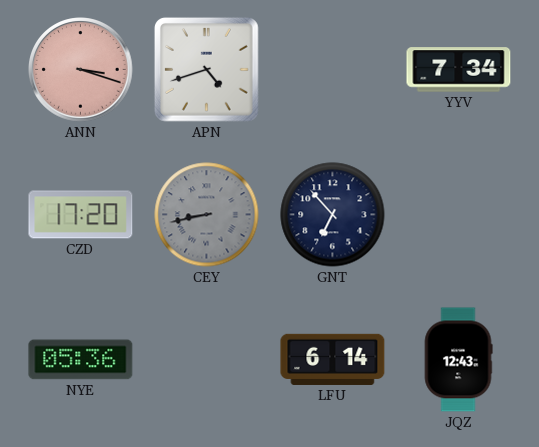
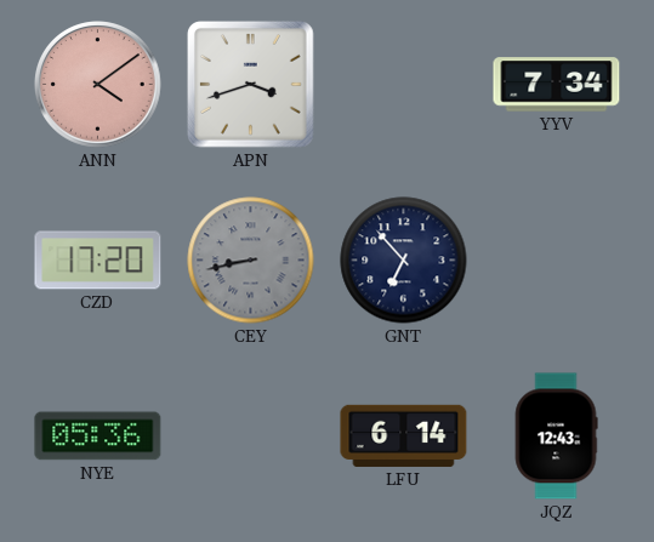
ANN: 3:18 -> 4:09
APN: 4:42 -> 3:42
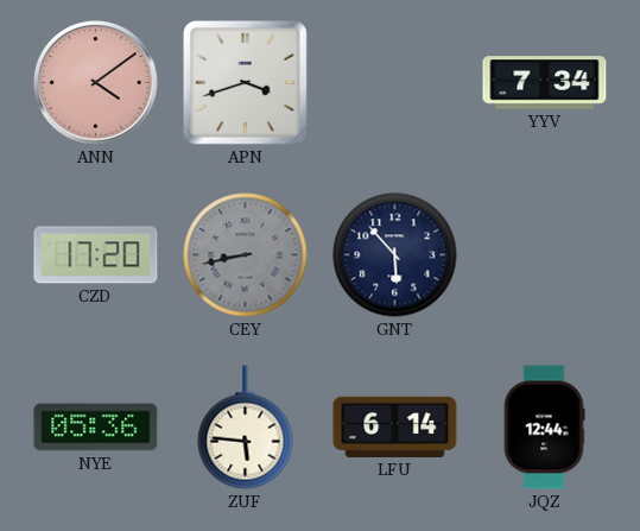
GNT: 6:53 -> 5:53
ZUF: none -> 5:46
JQZ: 12:43 -> 12:44
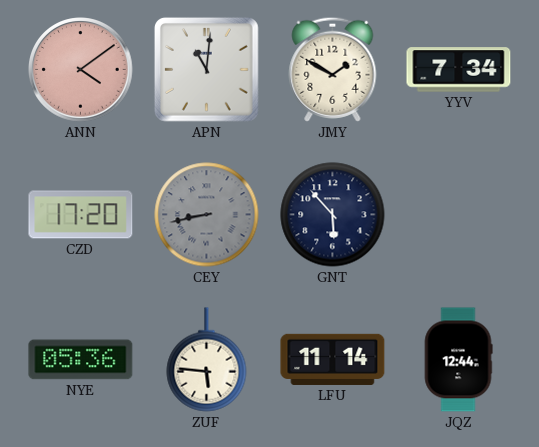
APN: 3:42 -> 11:01
JMY: none -> 1:50
LFU: 6:14 -> 11:14
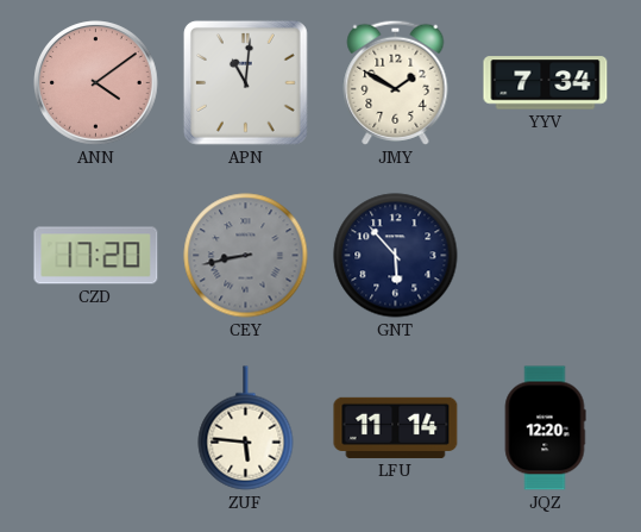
NYE: 05:36 -> none
JQZ: 12:44 -> 12:20
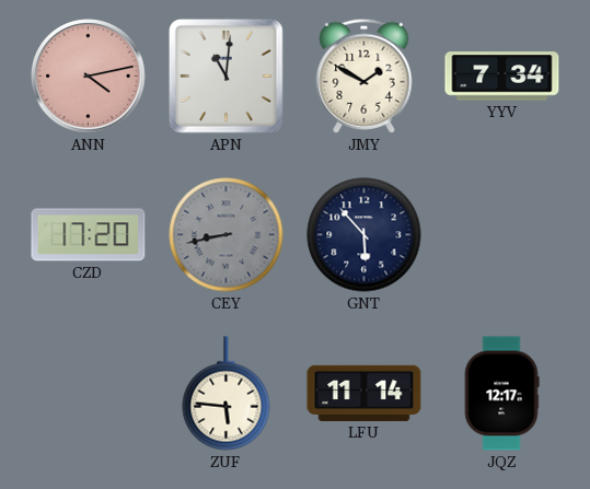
ANN: 4:09 -> 4:13
JQZ: 12:20 -> 12:17
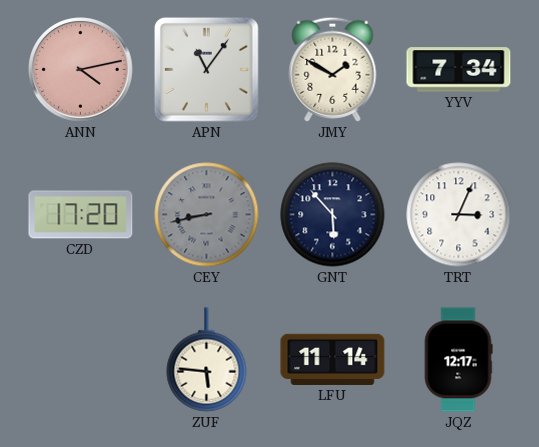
APN: 11:01 -> 11:06
TRT: none -> 3:04
